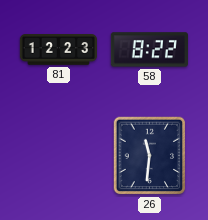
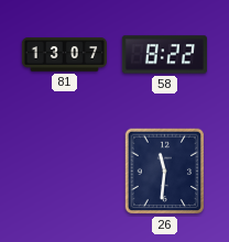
81: 12:23 -> 13:07
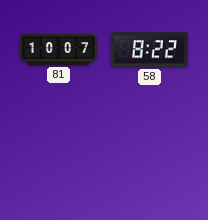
81: 13:07 -> 10:07
26: 11:31 -> none
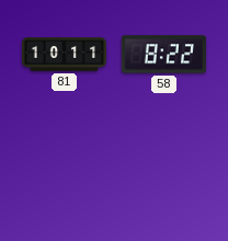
81: 10:07 -> 10:11
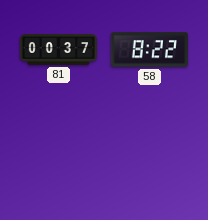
81: 10:11 -> 00:37
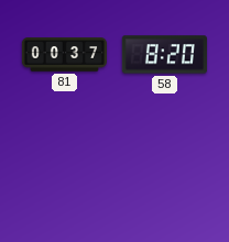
58: 8:22 -> 8:20
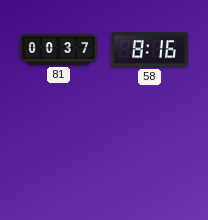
58: 8:20 -> 8:16
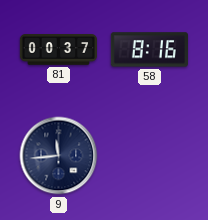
9: none -> 11:44
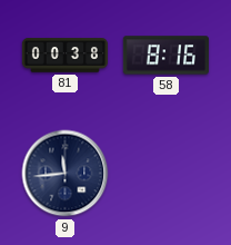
81: 00:37 -> 00:38
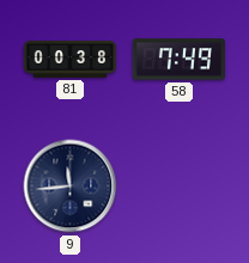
58: 8:16 -> 7:49
